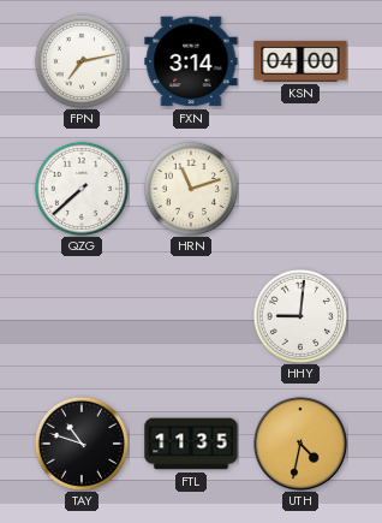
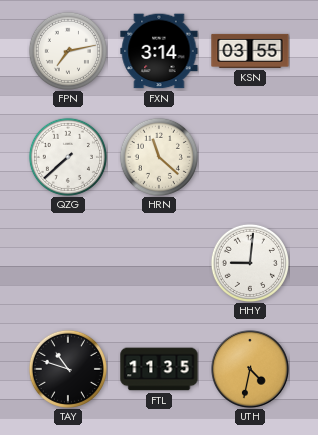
KSN: 04:00 -> 03:55
HRN: 11:12 -> 11:22
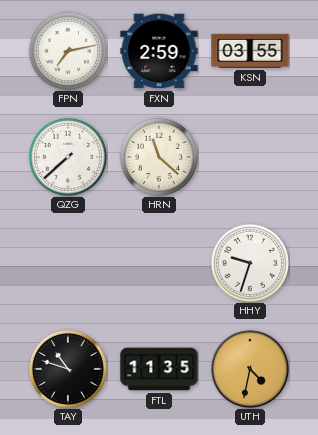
FXN: 3:14 -> 2:59
HHY: 9:01 -> 9:33
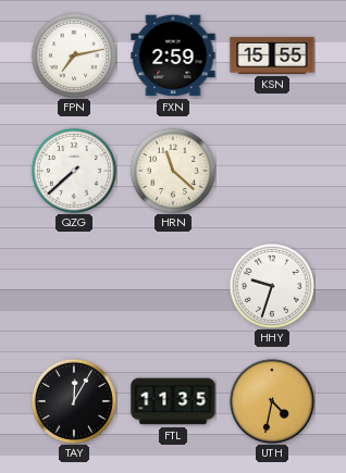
KSN: 03:55 -> 15:55
TAY: 10:48 -> 12:05
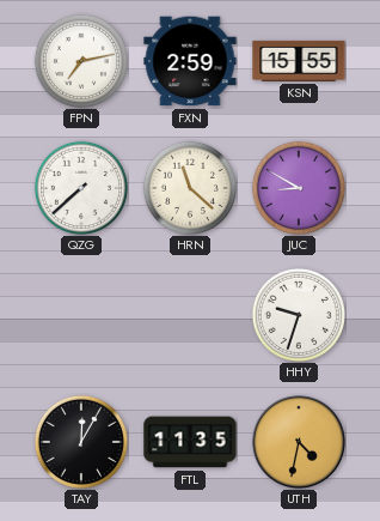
JUC: none -> 8:50
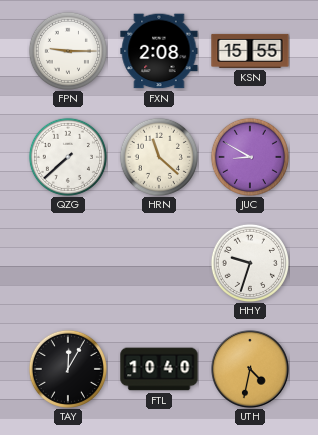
FPN: 7:13 -> 9:15
FXN: 2:59 -> 2:08
FTL: 11:35 -> 10:40
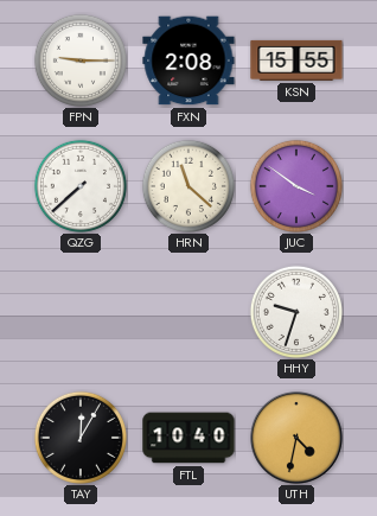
JUC: 8:50 -> 3:51
